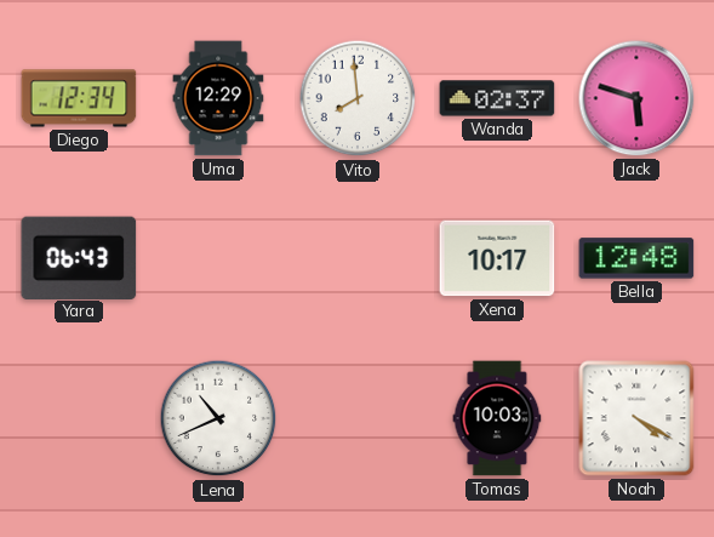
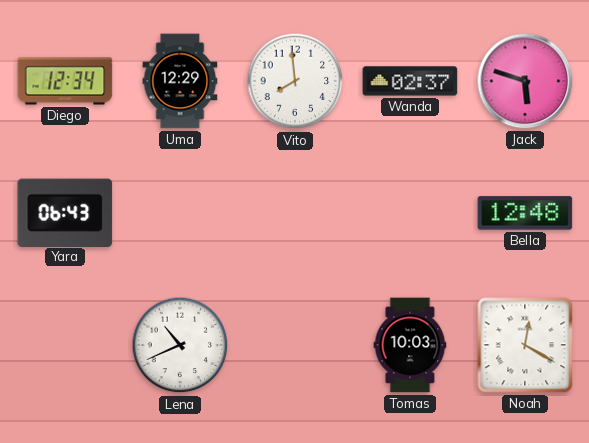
Xena: 10:17 -> none
Noah: 4:20 -> 12:20
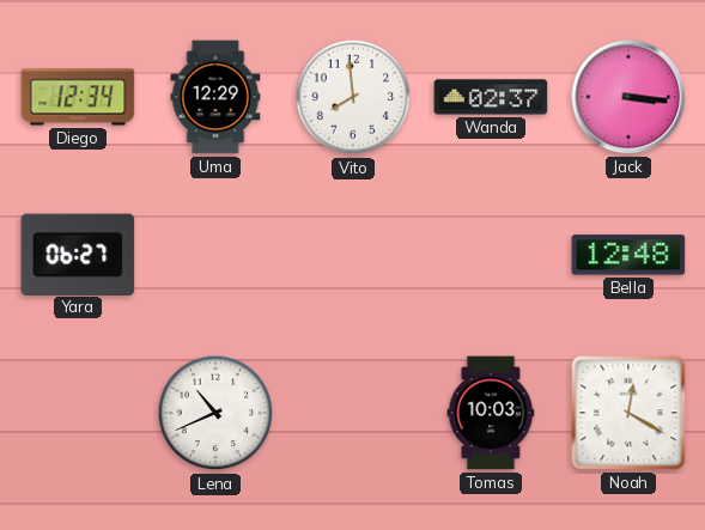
Jack: 5:48 -> 3:16
Yara: 06:43 -> 06:27
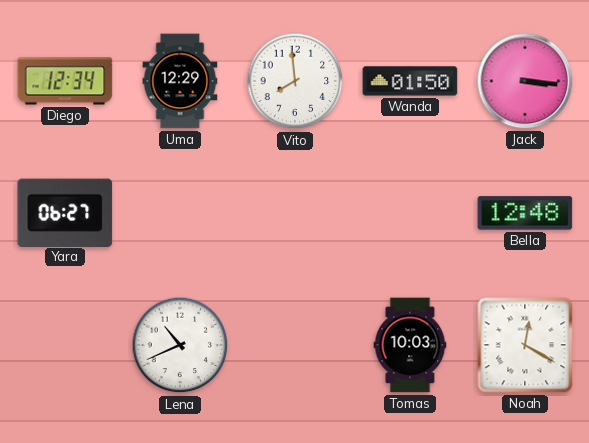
Wanda: 02:37 -> 01:50
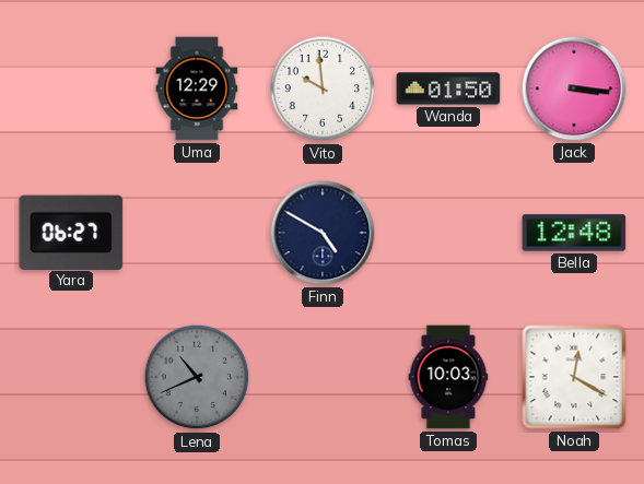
Diego: 12:34 -> none
Vito: 7:59 -> 9:59
Finn: none -> 4:50
Lena dial: white -> grey
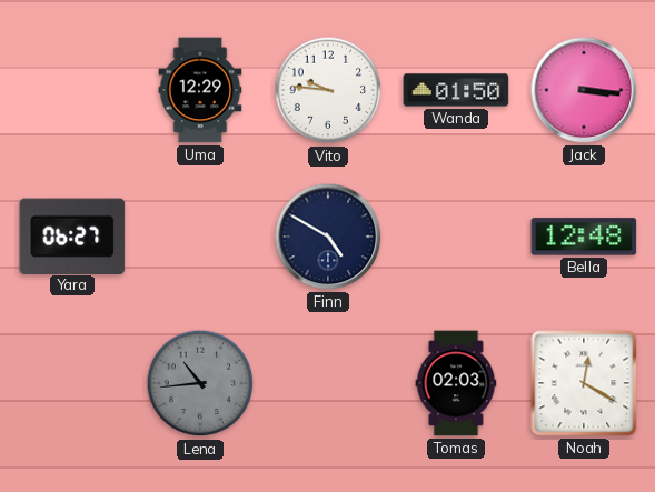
Vito: 9:59 -> 9:46
Lena: 10:41 -> 10:44
Tomas: 10:03 -> 02:03
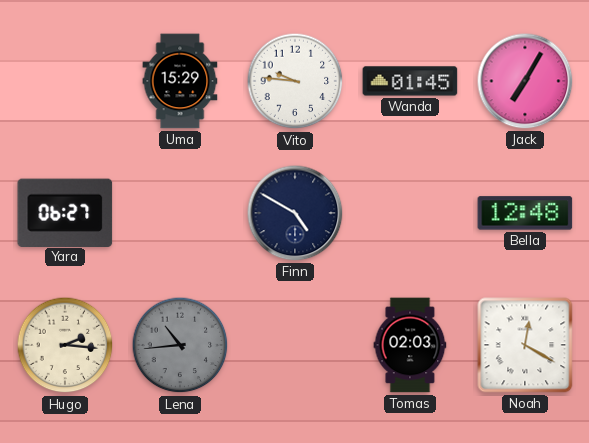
Uma: 12:29 -> 15:29
Wanda: 01:50 -> 01:45
Jack: 3:16 -> 7:05
Hugo: none -> 2:16
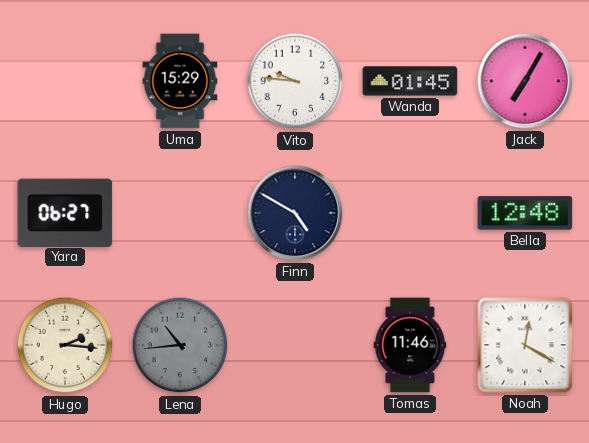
Tomas: 02:03 -> 11:46
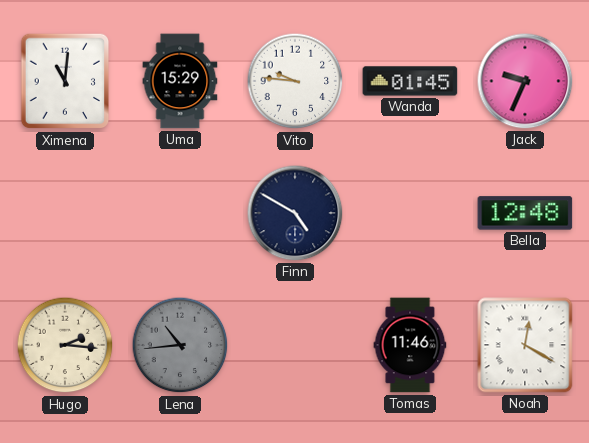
Ximena: none -> 11:01
Jack: 7:05 -> 9:34
Yara: 06:27 -> none
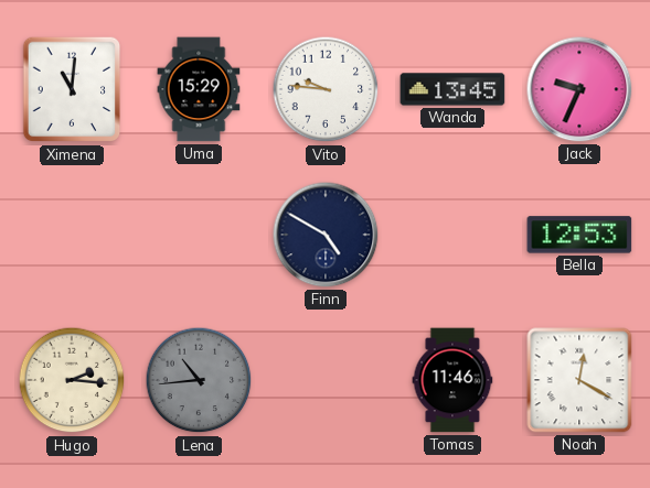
Wanda: 01:45 -> 13:45
Bella: 12:48 -> 12:53
